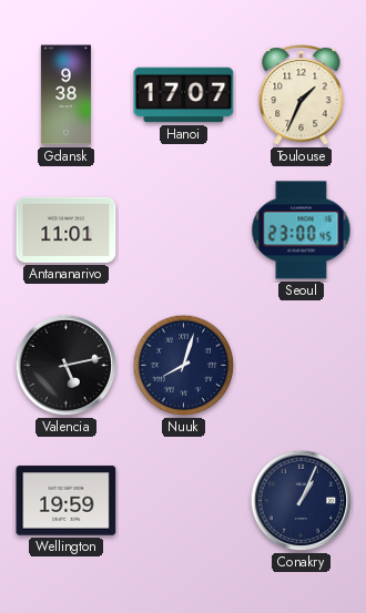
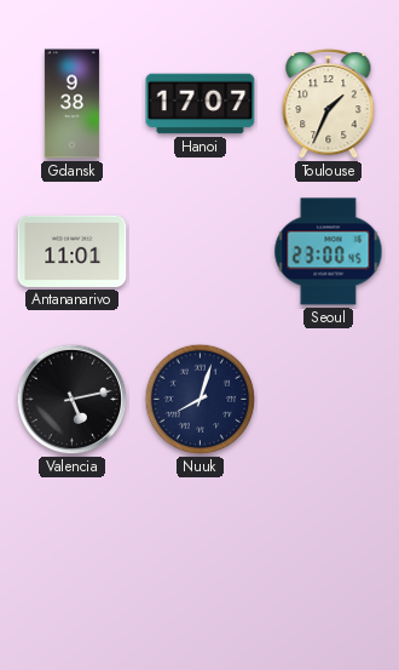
Wellington: 19:59 -> none
Conakry: 1:04 -> none
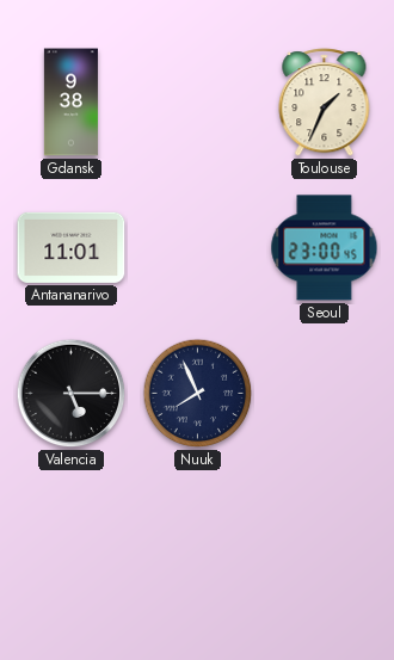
Hanoi: 17:07 -> none
Valencia: 5:13 -> 5:15
Nuuk: 8:03 -> 7:56
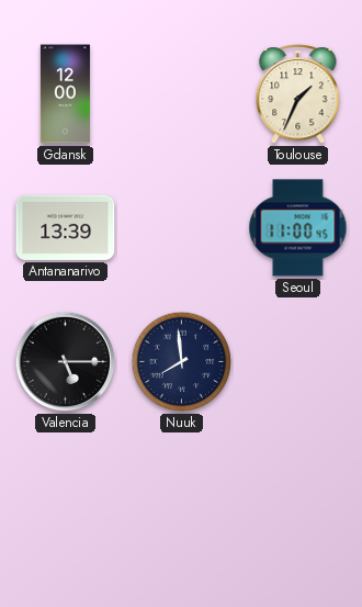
Gdansk: 9:38 -> 12:00
Antananarivo: 11:01 -> 13:39
Seoul: 23:00 -> 11:00
Nuuk: 7:56 -> 7:59
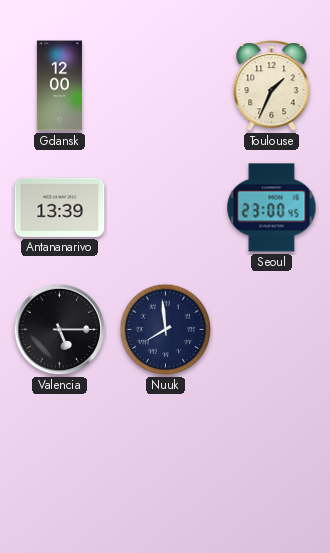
Seoul: 11:00 -> 23:00
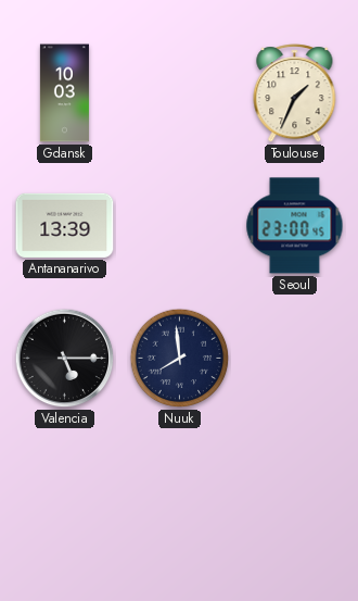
Gdansk: 12:00 -> 10:03
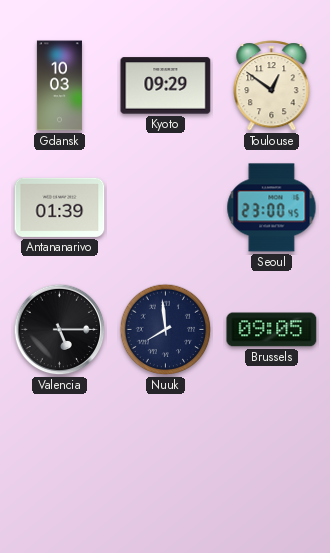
Kyoto: none -> 09:29
Toulouse: 1:34 -> 12:51
Antananarivo: 13:39 -> 01:39
Brussels: none -> 09:05
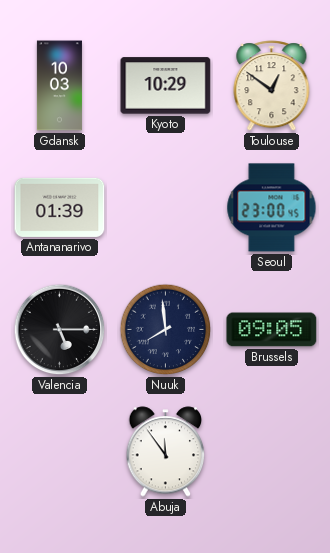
Kyoto: 09:29 -> 10:29
Abuja: none -> 11:54
